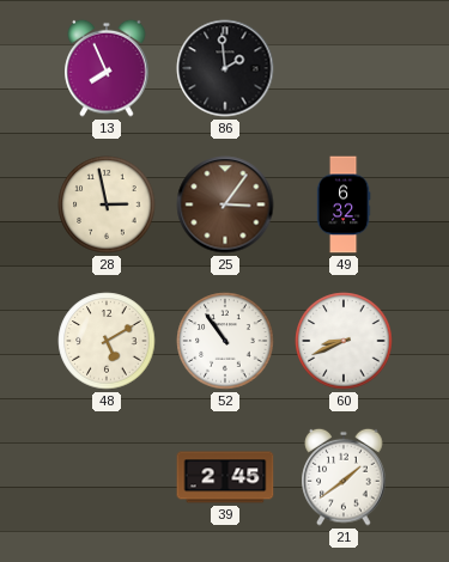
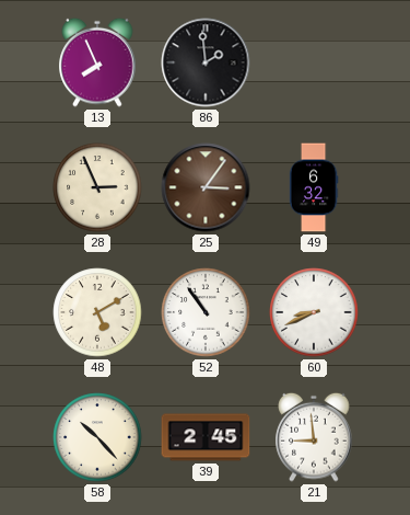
28: 2:58 -> 2:56
58: none -> 10:23
21: 1:39 -> 8:59
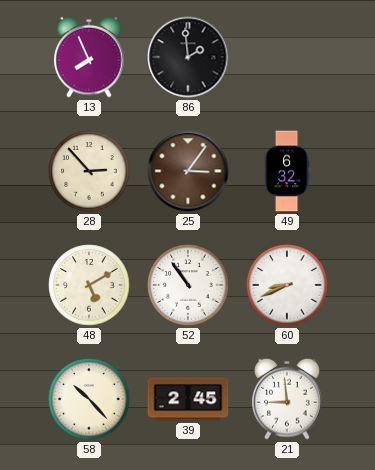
28: 2:56 -> 2:53
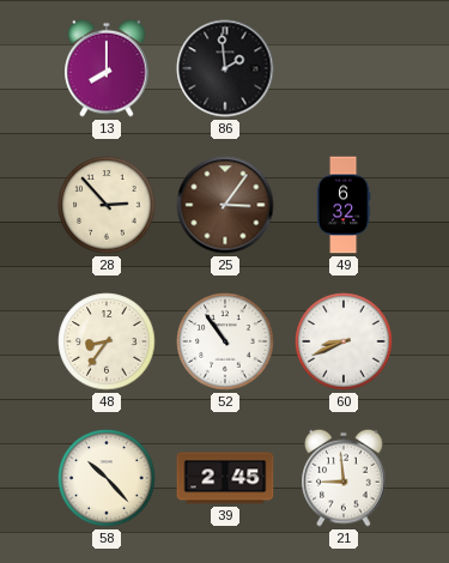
13: 7:56 -> 8:00
48: 5:10 -> 8:36
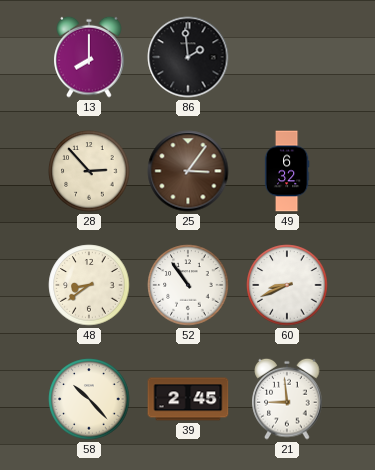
48: 8:36 -> 8:39
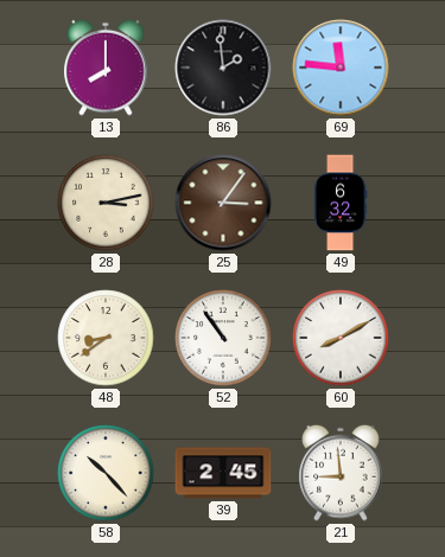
69: none -> 11:46
28: 2:53 -> 3:13
60: 8:41 -> 8:10
